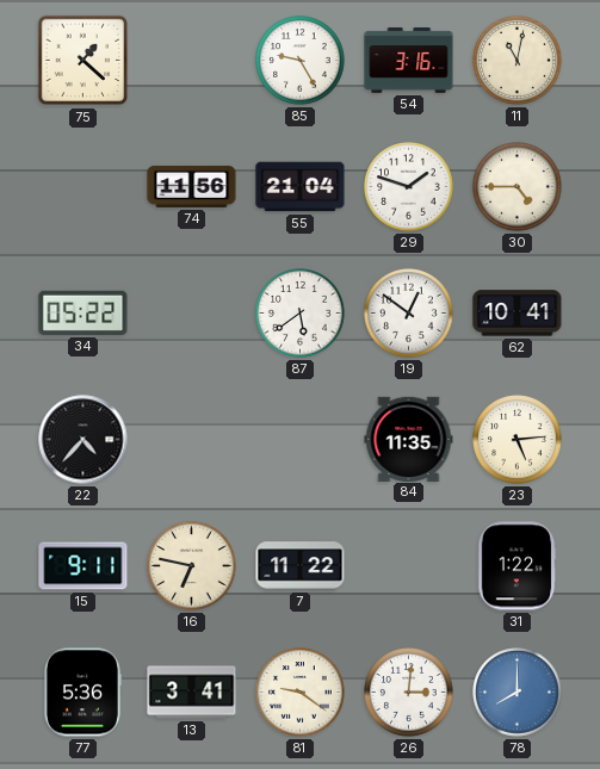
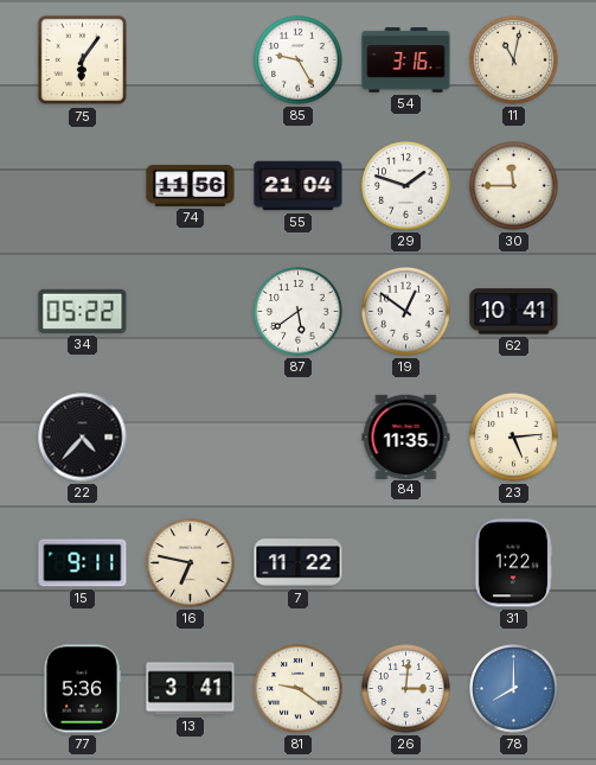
75: 1:22 -> 6:06
30: 4:45 -> 11:45
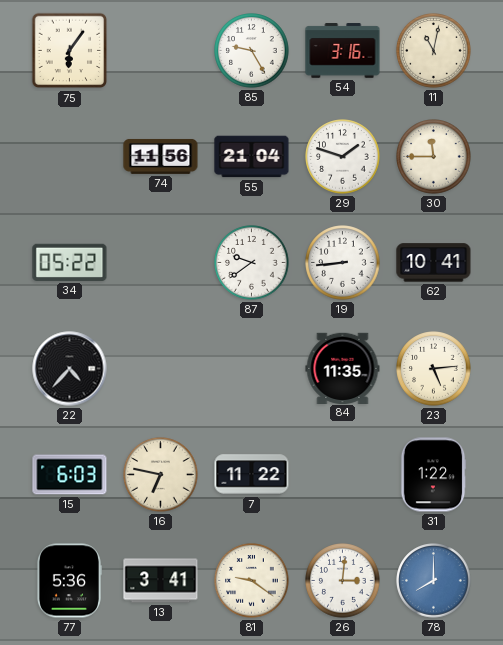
87: 5:39 -> 9:39
19: 12:51 -> 8:44
15: 9:11 -> 6:03
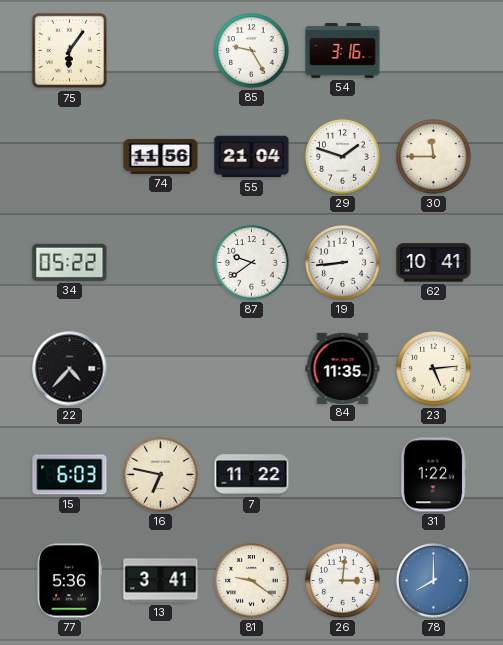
11: 11:02 -> none
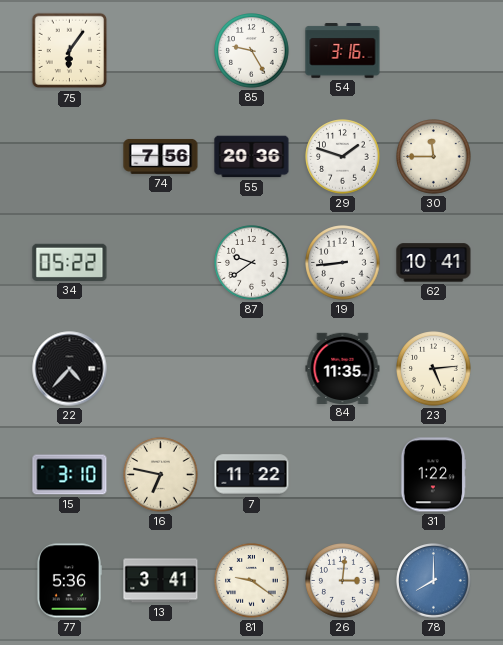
74: 11:56 -> 7:56
55: 21:04 -> 20:36
15: 6:03 -> 3:10
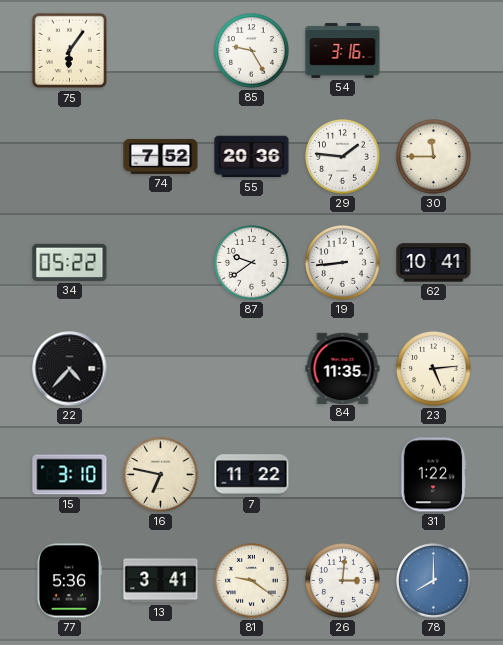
74: 7:56 -> 7:52
29: 1:48 -> 1:46
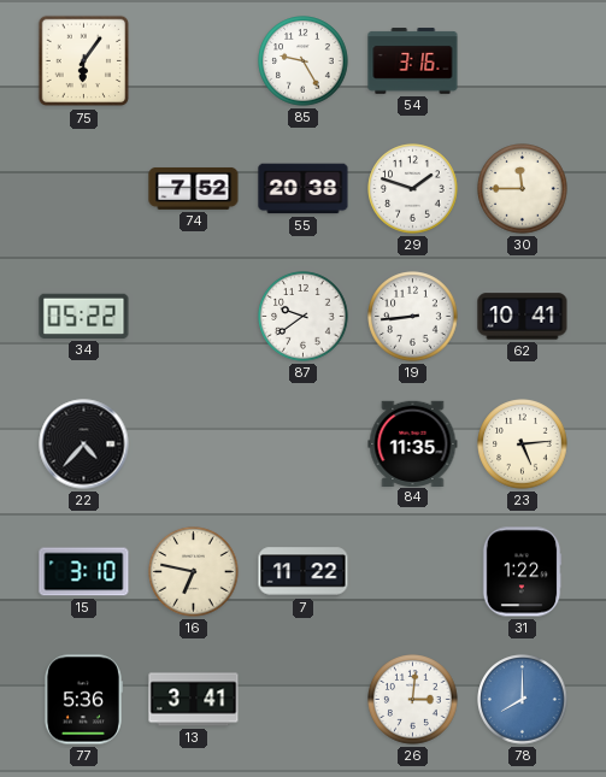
55: 20:36 -> 20:38
29: 1:46 -> 1:48
81: 9:21 -> none
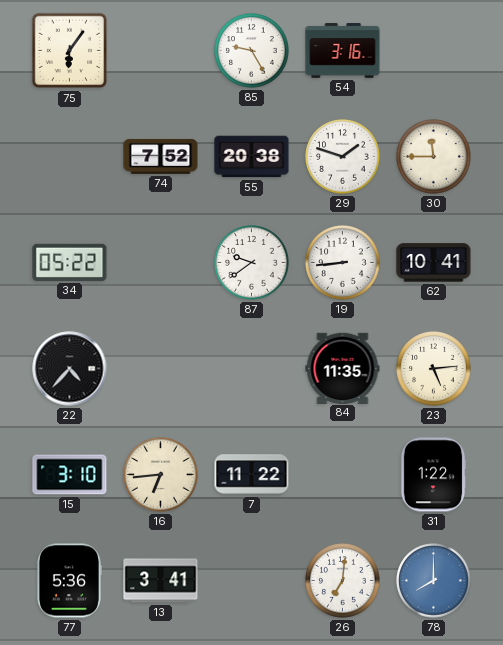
16: 6:47 -> 6:44
26: 3:01 -> 7:01
